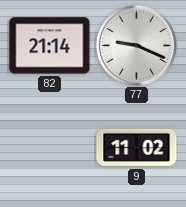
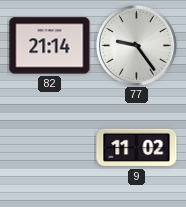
77: 9:19 -> 9:24
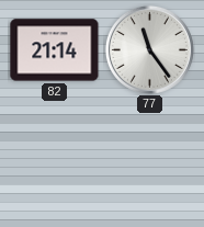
77: 9:24 -> 11:24
9: 11:02 -> none
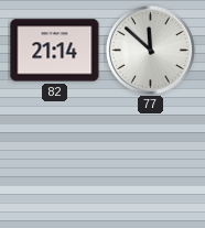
77: 11:24 -> 11:52
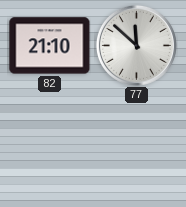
82: 21:14 -> 21:10
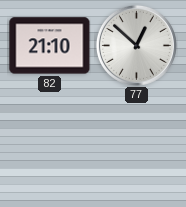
77: 11:52 -> 12:52
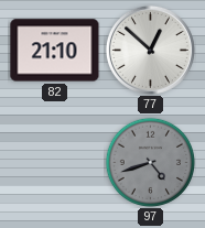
97: none -> 4:42
